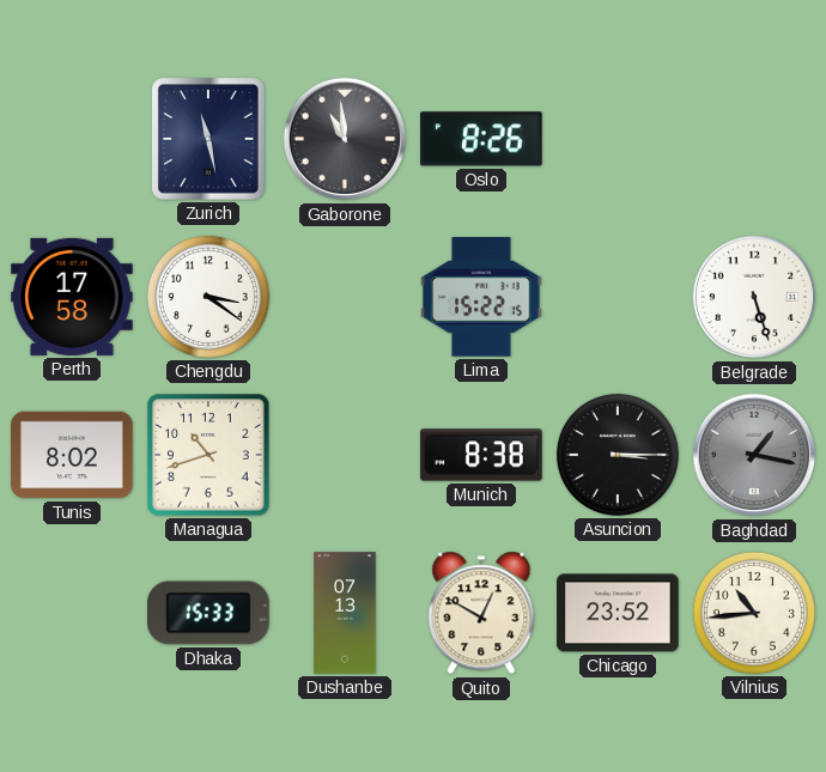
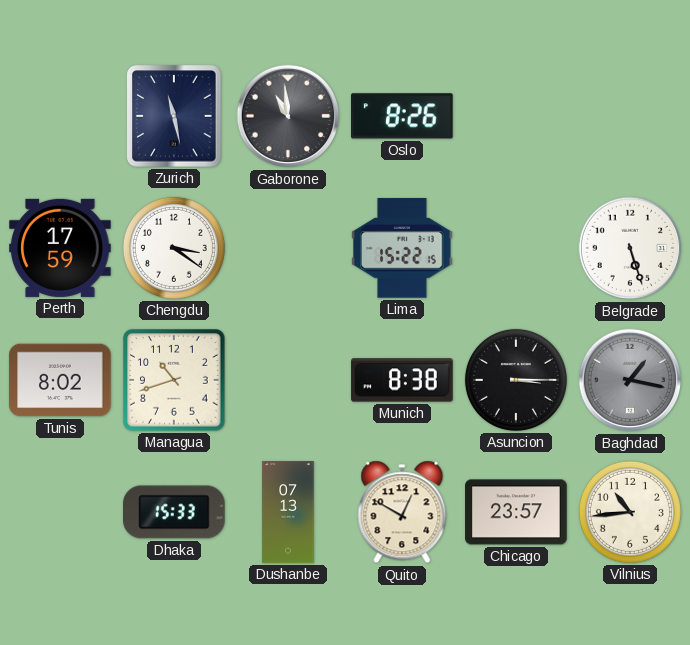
Perth: 17:58 -> 17:59
Chicago: 23:52 -> 23:57
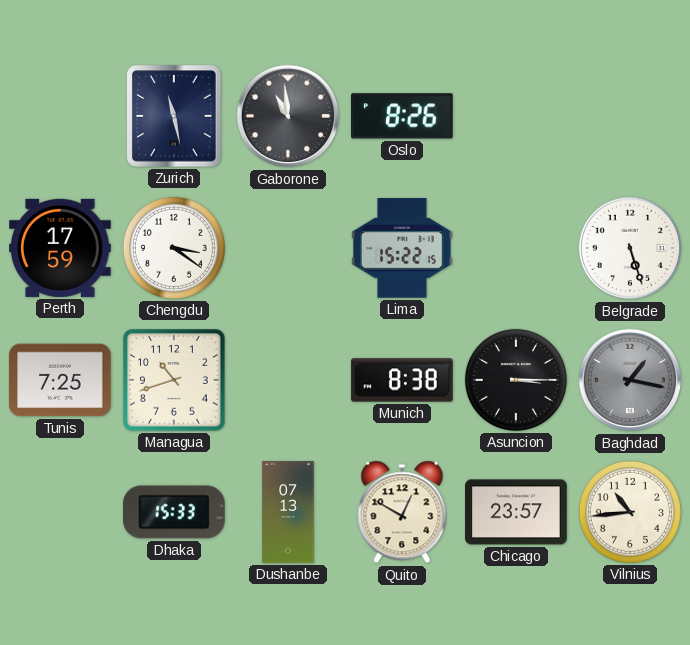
Tunis: 8:02 -> 7:25
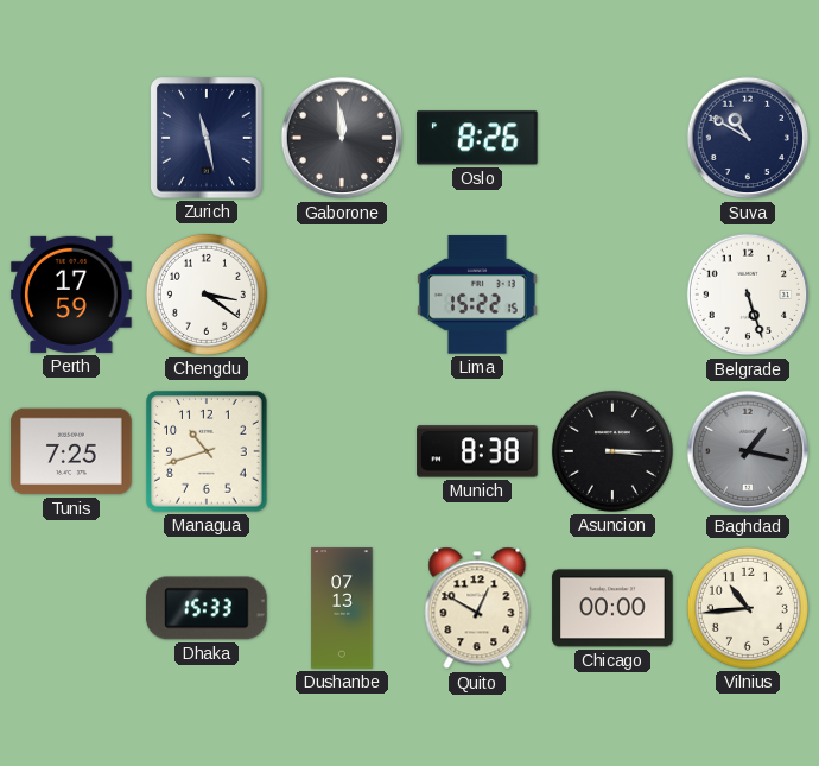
Gaborone: 10:59 -> 11:59
Suva: none -> 10:50
Chicago: 23:57 -> 00:00
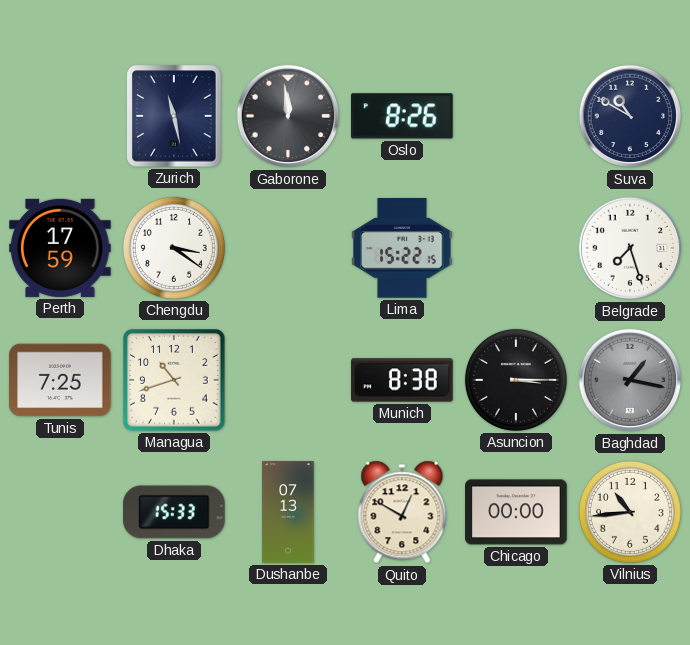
Belgrade: 5:27 -> 7:27
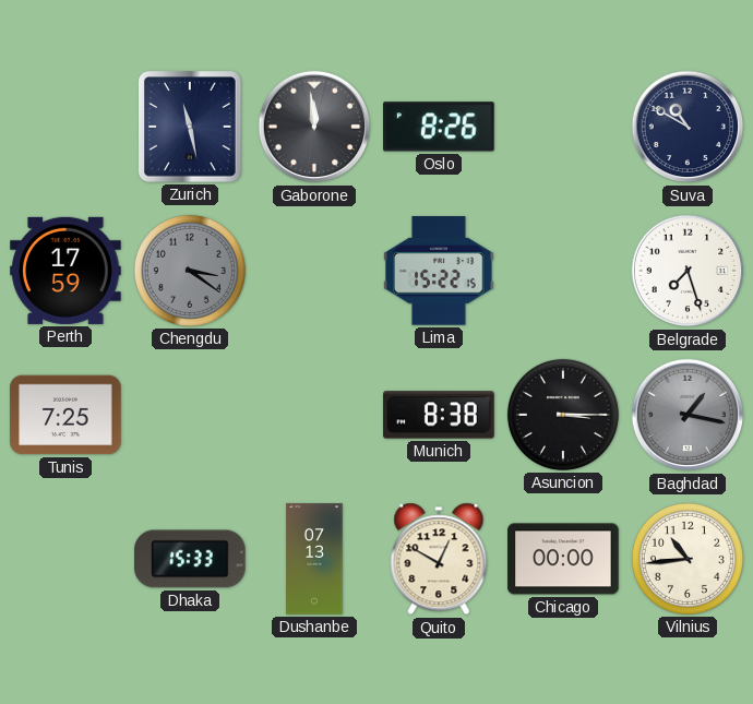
Chengdu dial: white -> grey
Managua: 10:42 -> none
